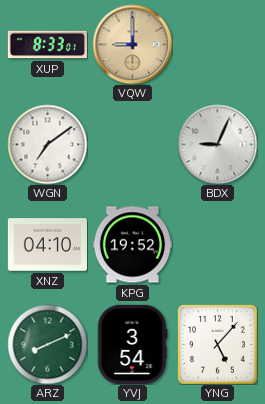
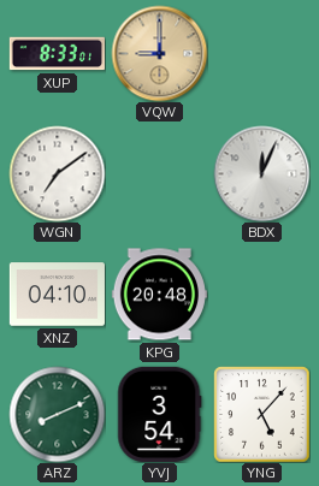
BDX: 9:04 -> 12:04
KPG: 19:52 -> 20:48
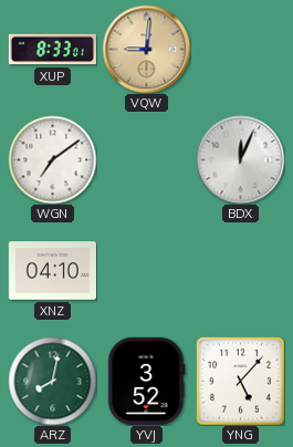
VQW: 9:00 -> 9:01
KPG: 20:48 -> none
ARZ: 8:11 -> 8:02
YVJ: 3:54 -> 3:52
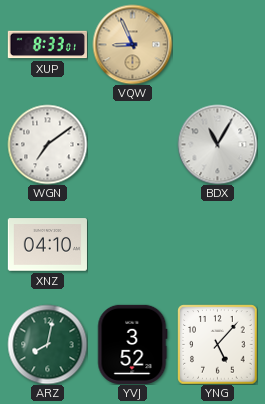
VQW: 9:01 -> 8:56
BDX: 12:04 -> 11:05
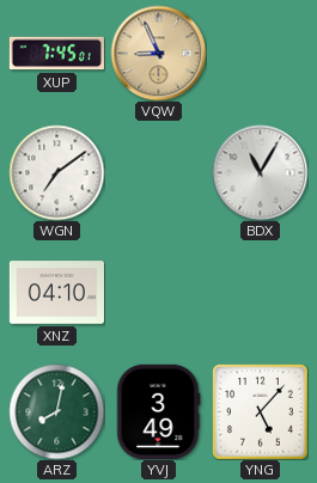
XUP: 8:33 -> 7:45
YVJ: 3:52 -> 3:49
